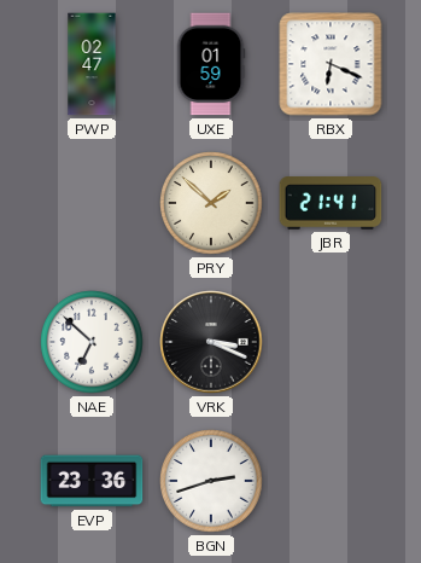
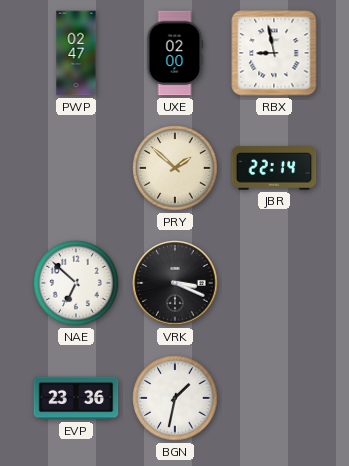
UXE: 01:59 -> 02:00
RBX: 6:19 -> 8:58
JBR: 21:41 -> 22:14
BGN: 2:42 -> 1:32
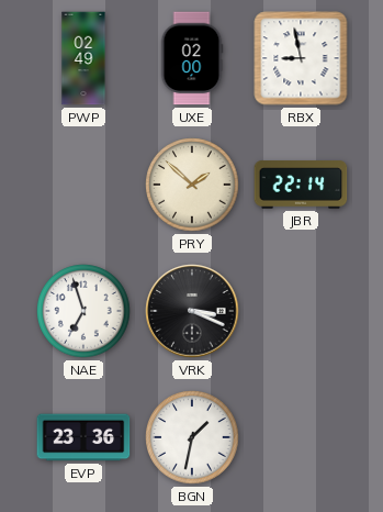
PWP: 02:47 -> 02:49
NAE: 6:52 -> 6:57
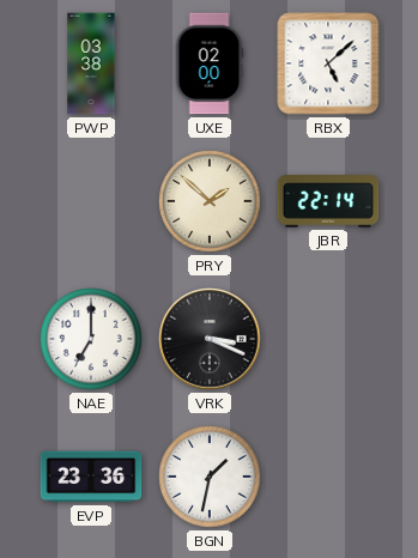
PWP: 02:49 -> 03:38
RBX: 8:58 -> 5:08
NAE: 6:57 -> 7:00
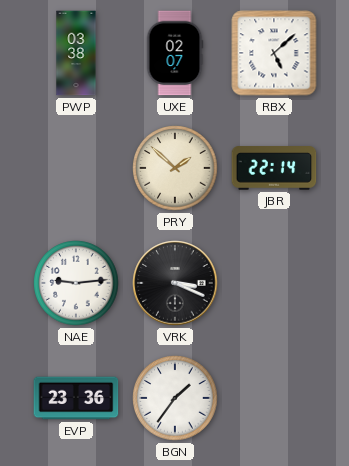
UXE: 02:00 -> 02:07
NAE: 7:00 -> 9:14
BGN: 1:32 -> 1:36
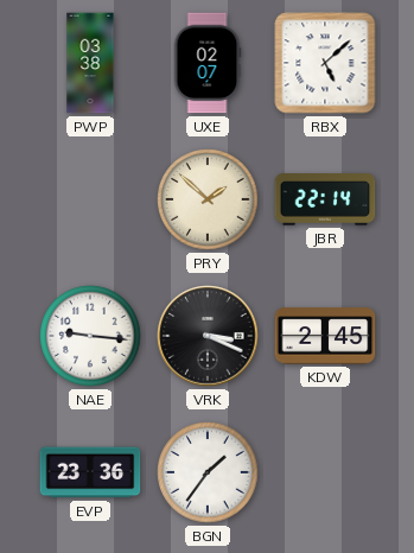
NAE: 9:14 -> 9:16
KDW: none -> 2:45
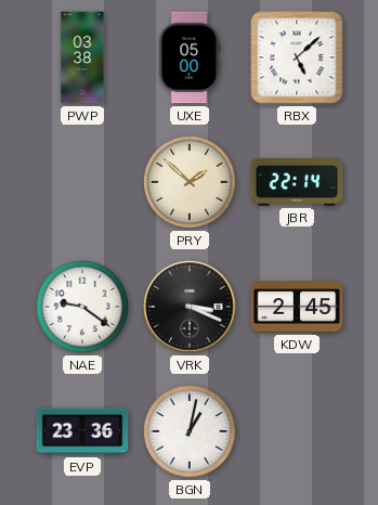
UXE: 02:07 -> 05:00
NAE: 9:16 -> 9:21
BGN: 1:36 -> 1:02
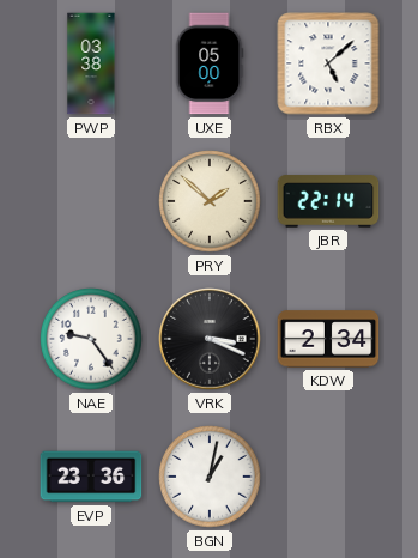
NAE: 9:21 -> 9:24
KDW: 2:45 -> 2:34
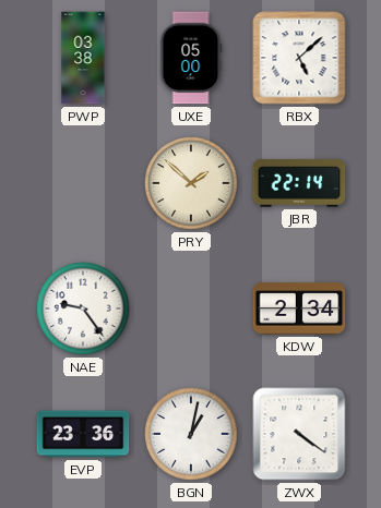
VRK: 3:19 -> none
ZWX: none -> 4:21
